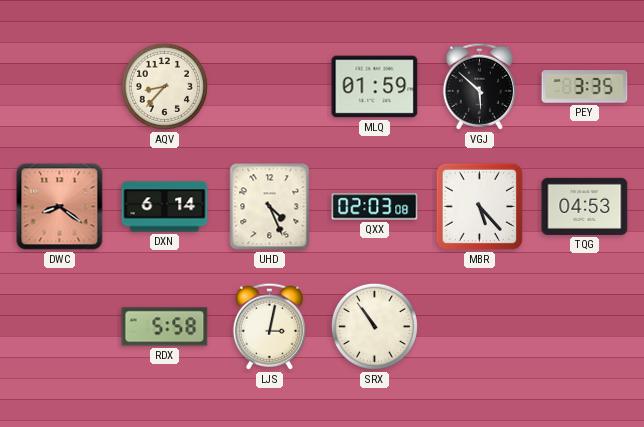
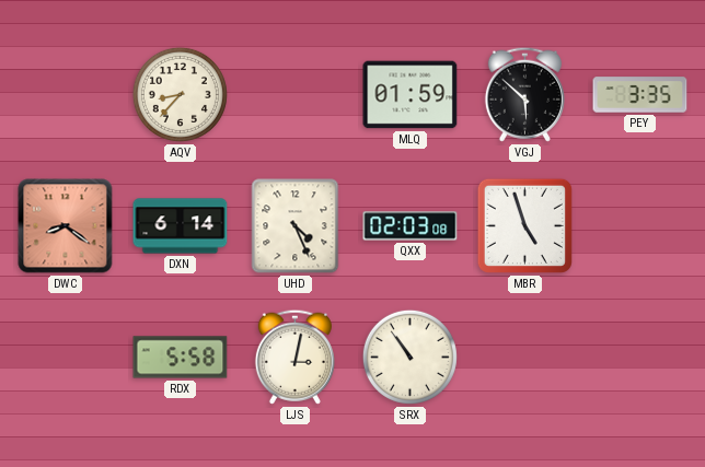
MBR: 5:23 -> 4:57
TQG: 04:53 -> none
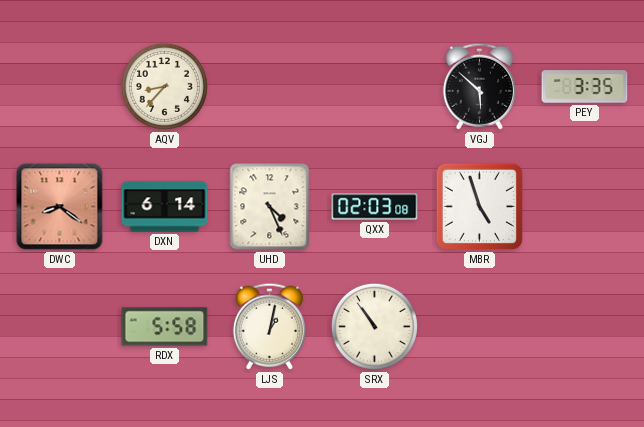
MLQ: 01:59 -> none
LJS: 3:02 -> 1:02
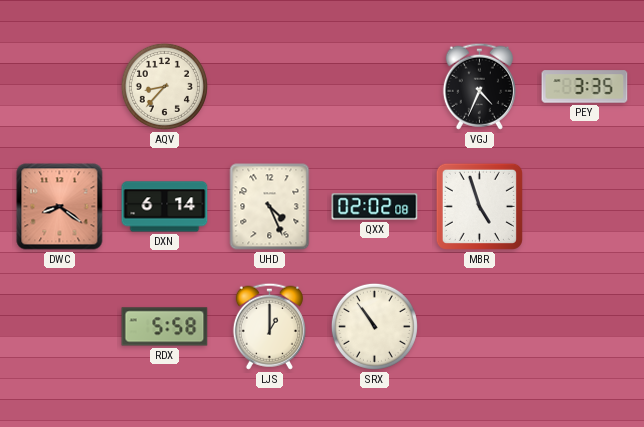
VGJ: 5:52 -> 4:34
QXX: 02:03 -> 02:02
LJS: 1:02 -> 1:00
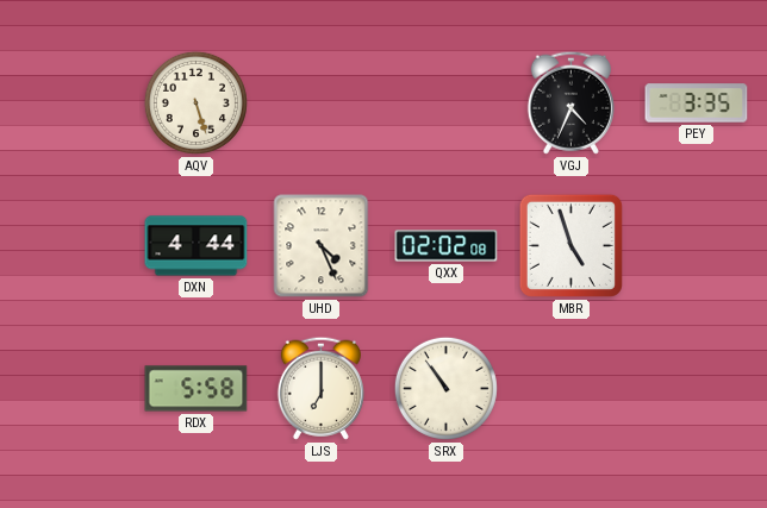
AQV: 8:37 -> 5:27
DWC: 8:21 -> none
DXN: 6:14 -> 4:44
LJS: 1:00 -> 7:00
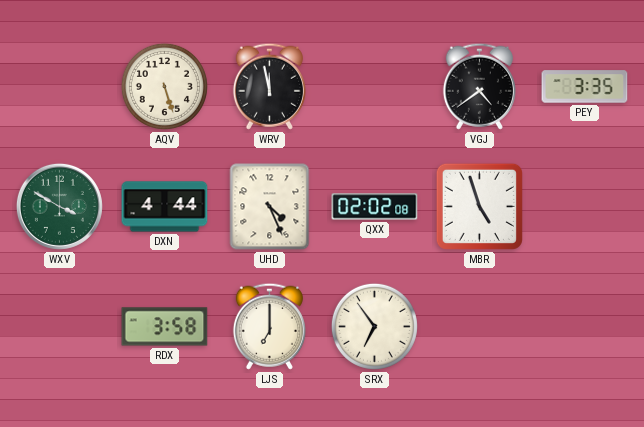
WRV: none -> 11:58
VGJ: 4:34 -> 4:39
WXV: none -> 3:50
RDX: 5:58 -> 3:58
SRX: 10:54 -> 6:54
